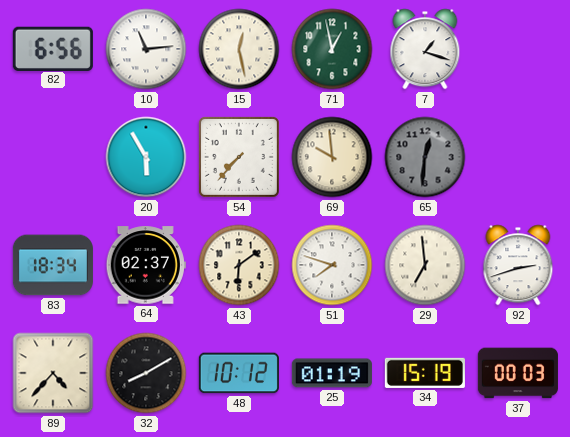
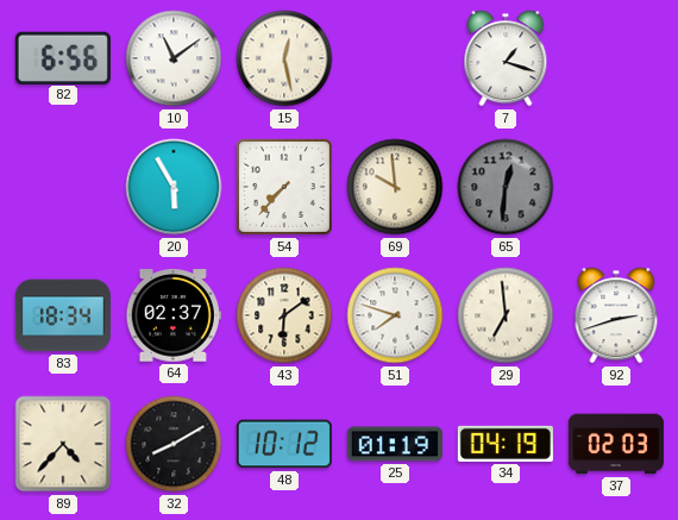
10: 11:14 -> 11:09
71: 12:58 -> none
34: 15:19 -> 04:19
37: 00:03 -> 02:03
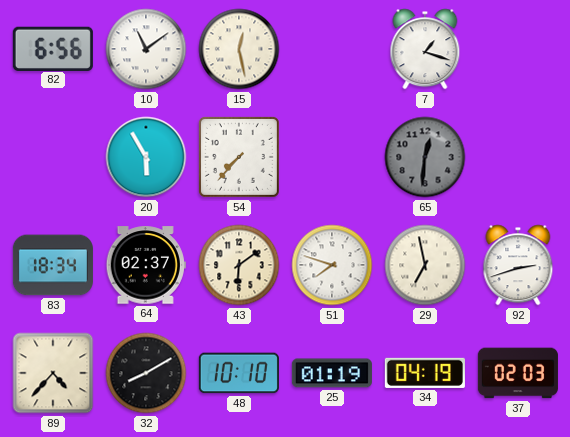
69: 9:59 -> none
29: 6:59 -> 6:58
48: 10:12 -> 10:10
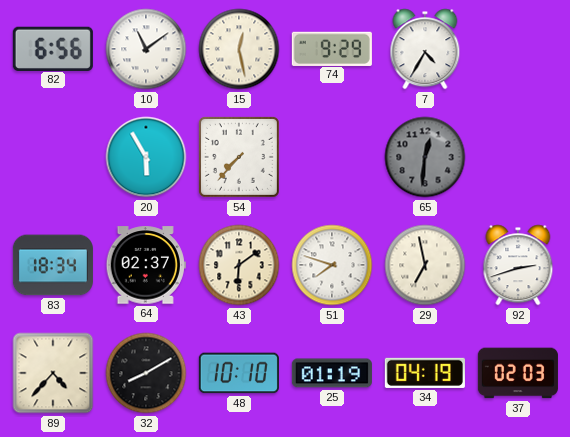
74: none -> 9:29
7: 1:18 -> 4:35
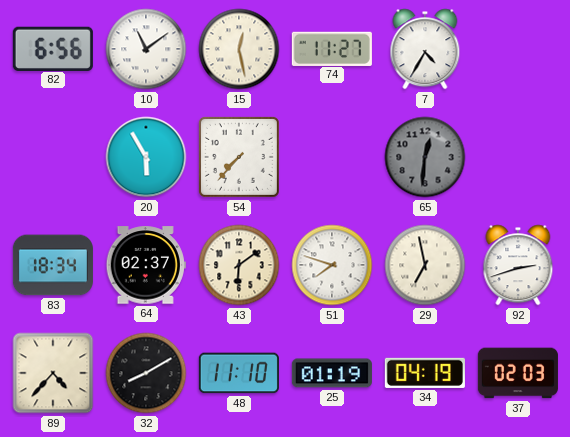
74: 9:29 -> 11:27
48: 10:10 -> 11:10
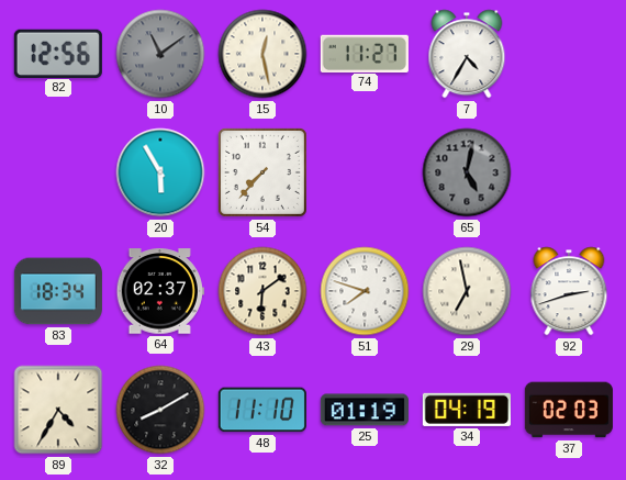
82: 6:56 -> 12:56
10 dial: white -> grey
65: 12:31 -> 5:02
89: 4:37 -> 4:35
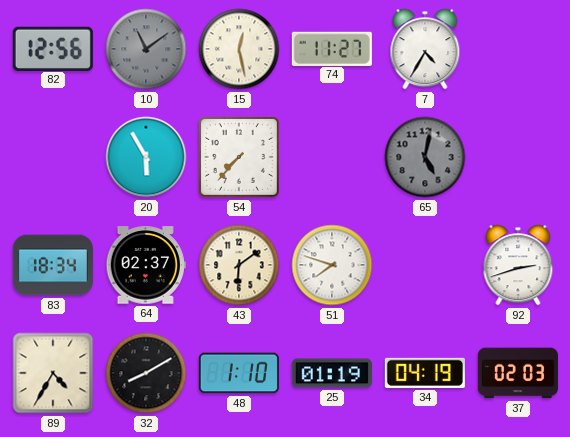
29: 6:58 -> none
48: 11:10 -> 1:10
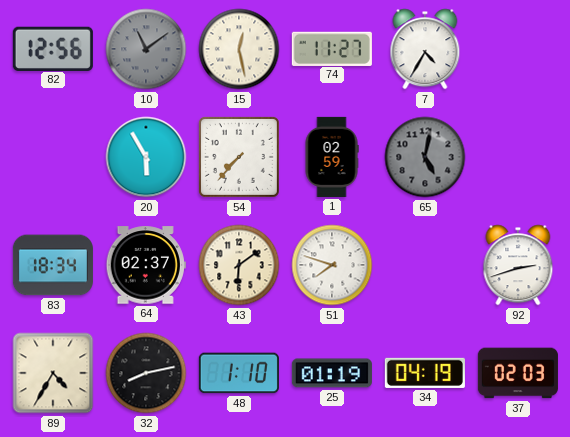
1: none -> 02:59
32: 8:10 -> 8:13
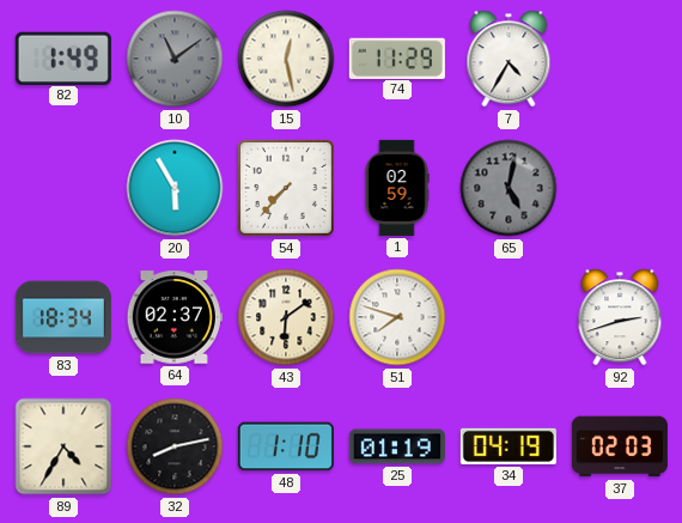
82: 12:56 -> 1:49
74: 11:27 -> 11:29
